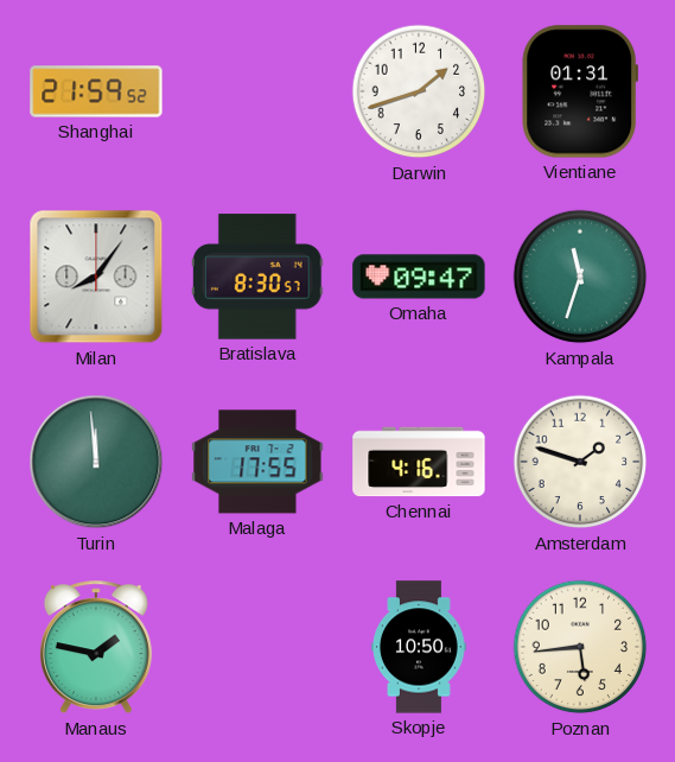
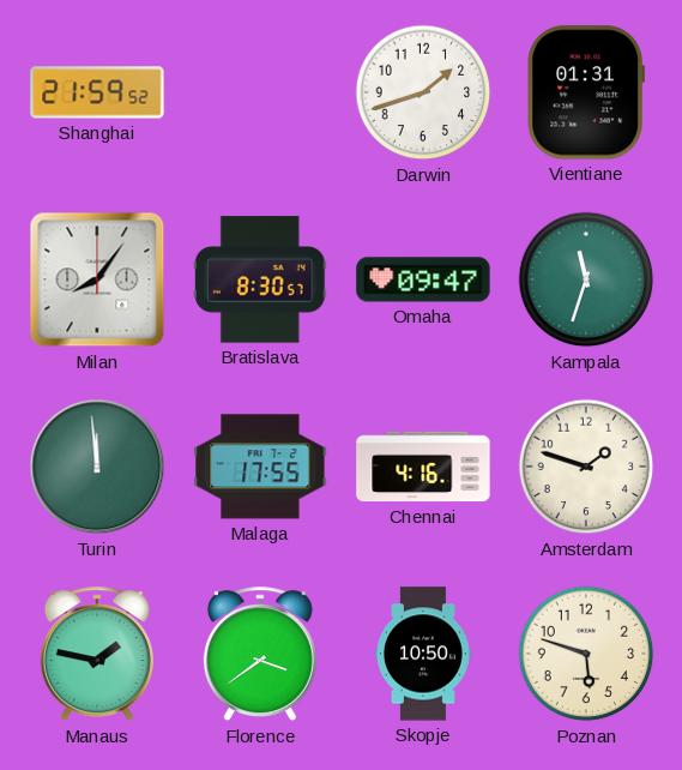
Florence: none -> 3:39
Poznan: 5:44 -> 5:48
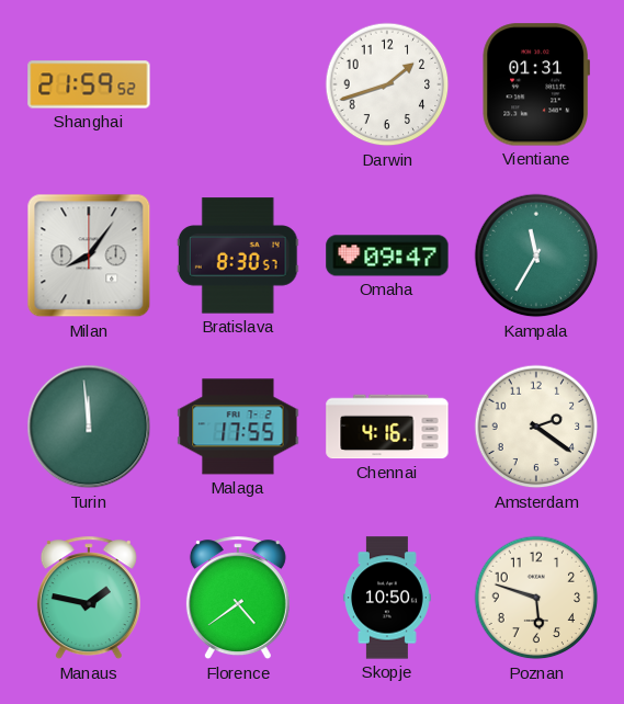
Kampala: 11:33 -> 11:35
Amsterdam: 1:48 -> 2:21
Florence: 3:39 -> 4:39
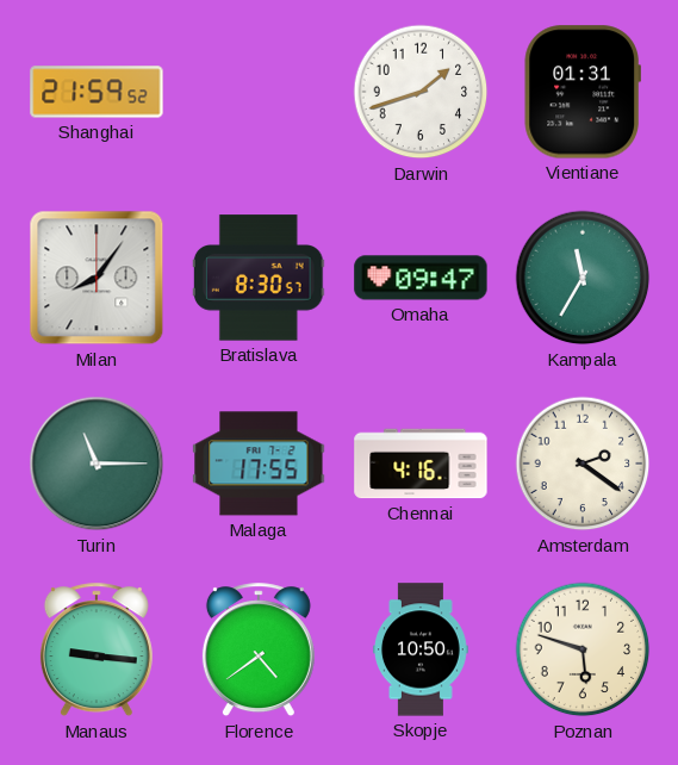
Turin: 11:59 -> 11:15
Manaus: 1:47 -> 9:16
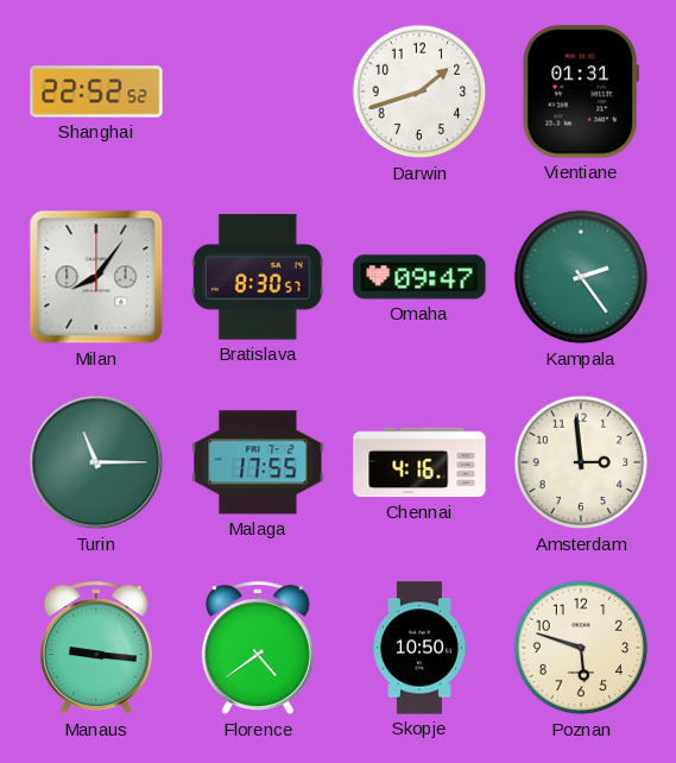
Shanghai: 21:59 -> 22:52
Kampala: 11:35 -> 2:24
Amsterdam: 2:21 -> 2:59
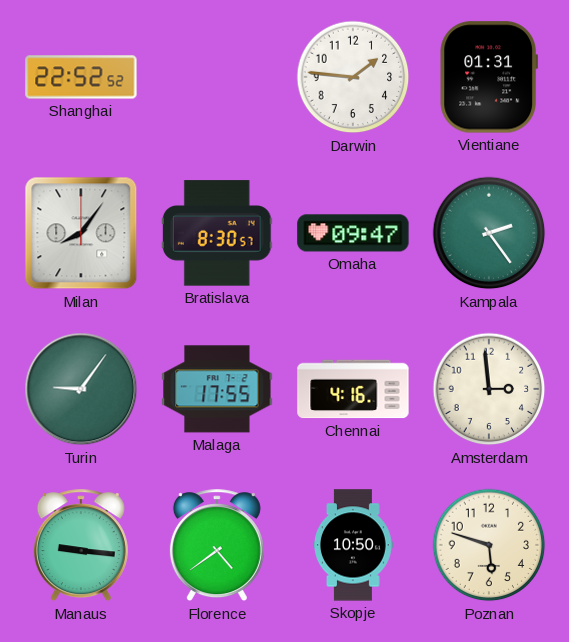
Darwin: 1:42 -> 1:46
Turin: 11:15 -> 9:06
